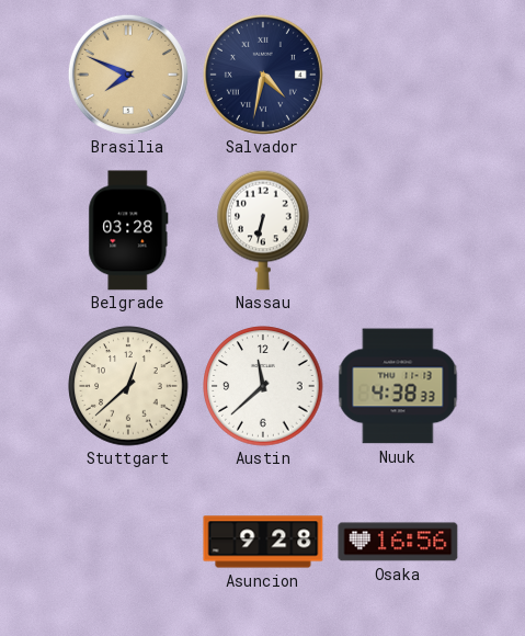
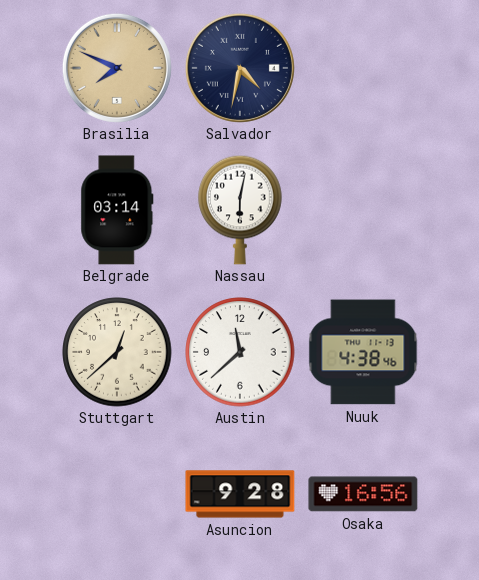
Belgrade: 03:28 -> 03:14
Nassau: 6:32 -> 6:02
Nuuk: 4:38:33 -> 4:38:46
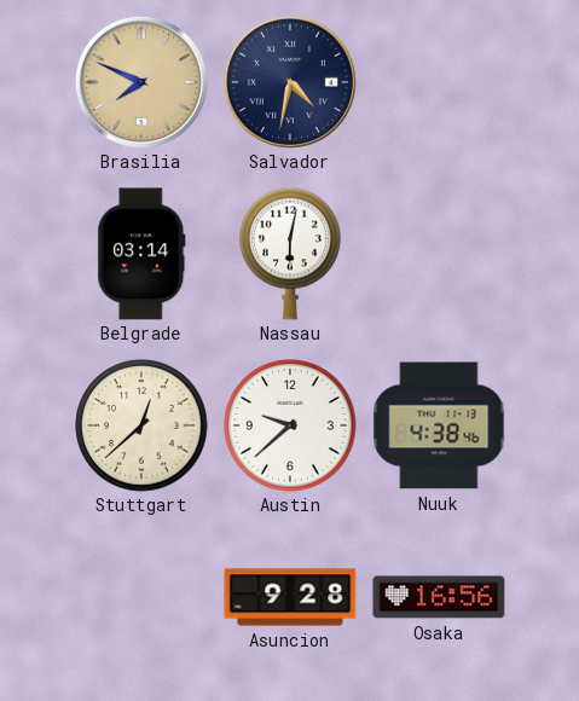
Austin: 11:38 -> 9:38
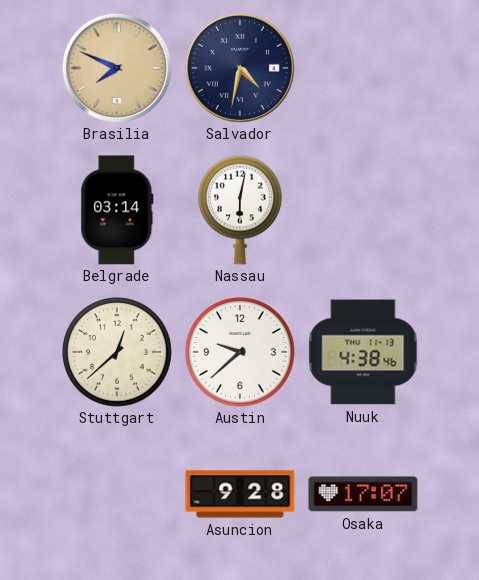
Osaka: 16:56 -> 17:07
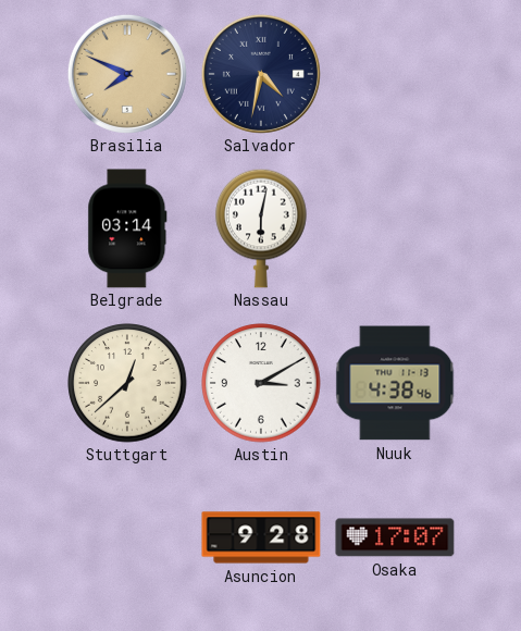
Austin: 9:38 -> 3:10
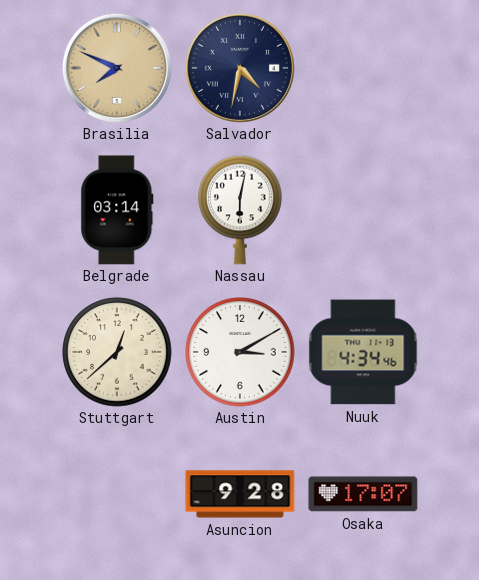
Nuuk: 4:38 -> 4:34
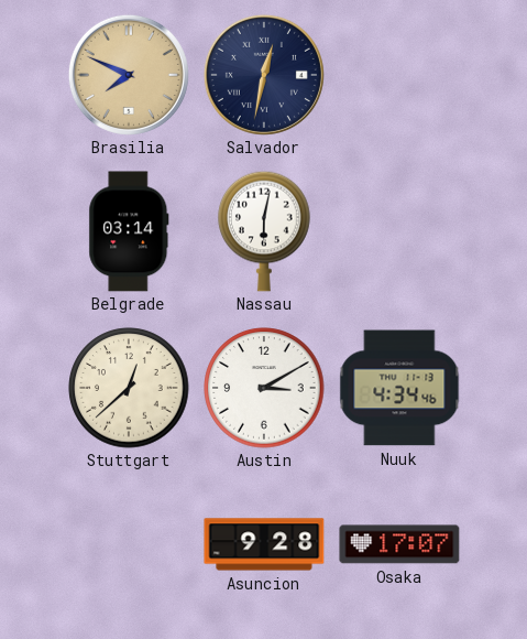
Salvador: 4:32 -> 12:32
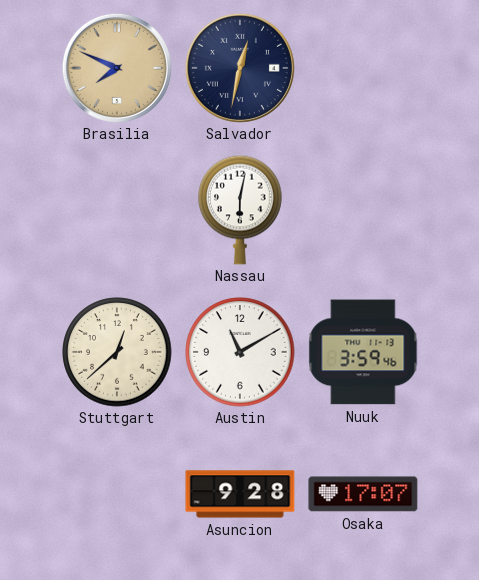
Belgrade: 03:14 -> none
Austin: 3:10 -> 11:10
Nuuk: 4:34 -> 3:59
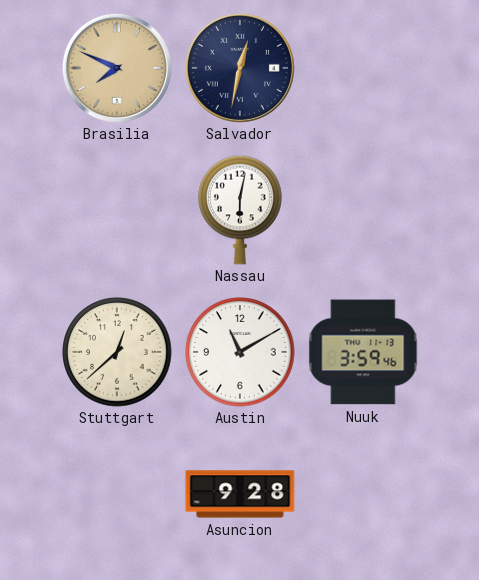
Osaka: 17:07 -> none
